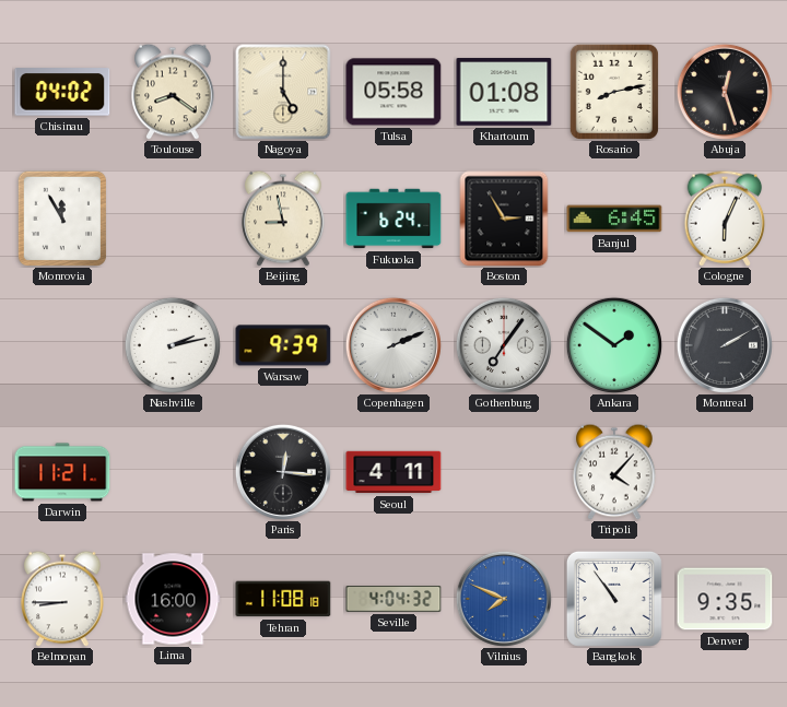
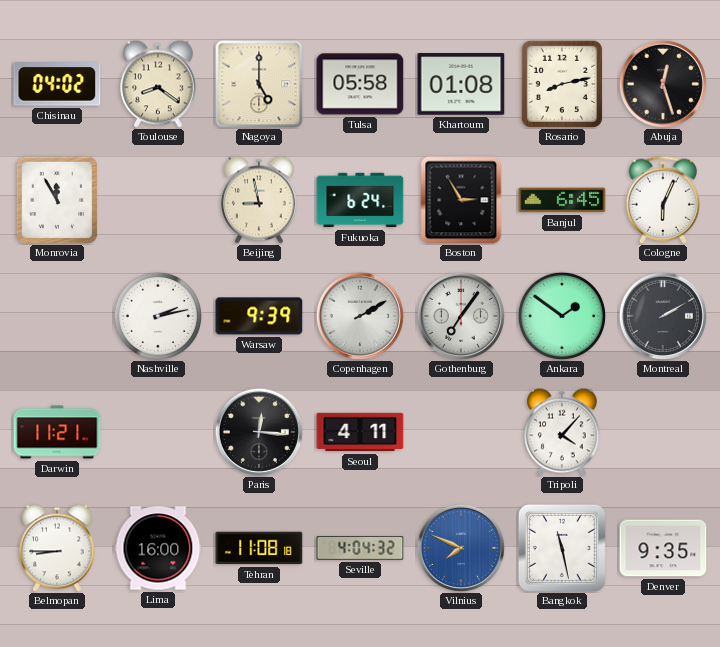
Copenhagen: 2:11 -> 2:10
Bangkok: 10:54 -> 11:28
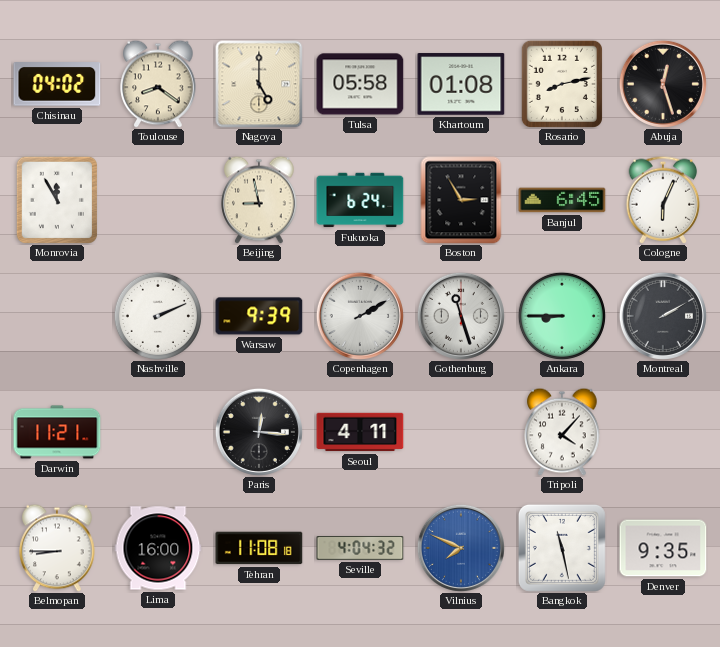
Nashville: 2:13 -> 2:11
Gothenburg: 7:06 -> 11:27
Ankara: 1:51 -> 8:45
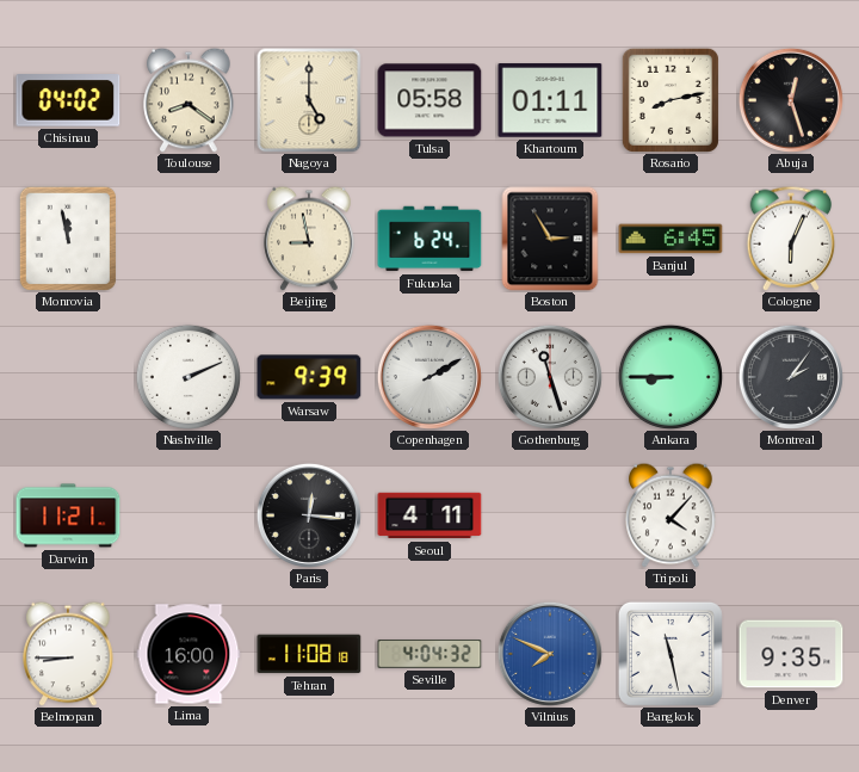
Khartoum: 01:08 -> 01:11
Monrovia: 11:55 -> 11:58
Montreal: 2:10 -> 2:06
